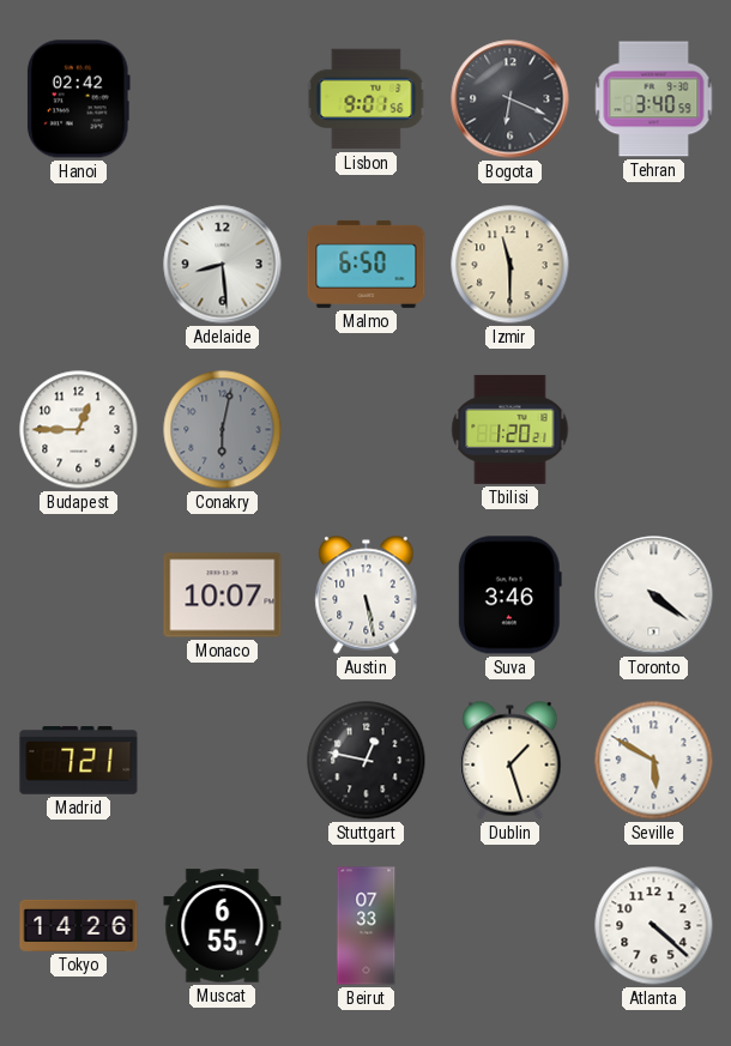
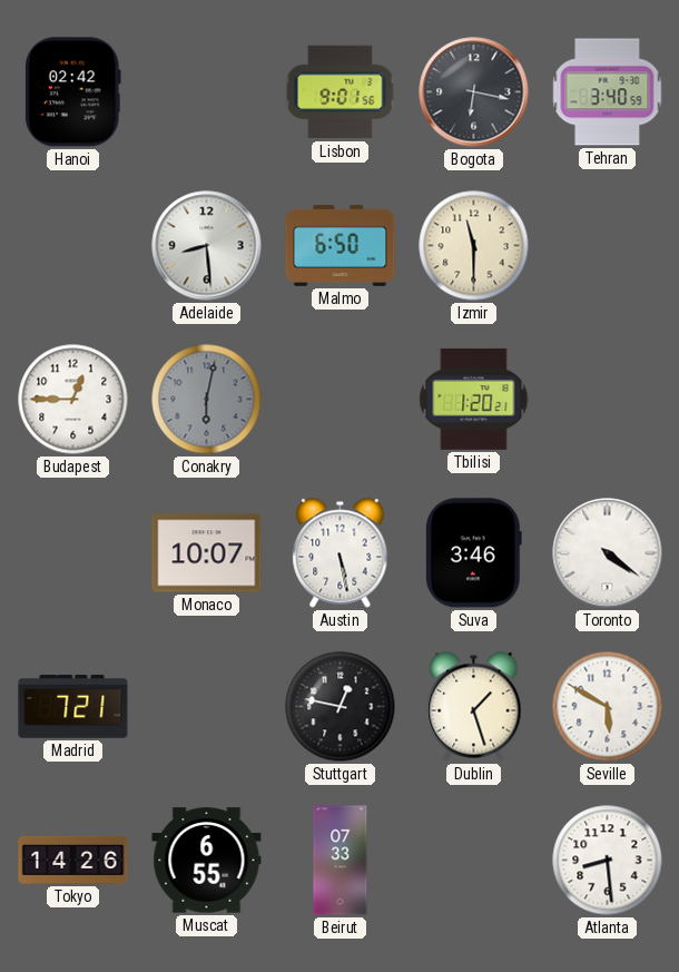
Bogota: 6:19 -> 6:17
Atlanta: 4:22 -> 8:29
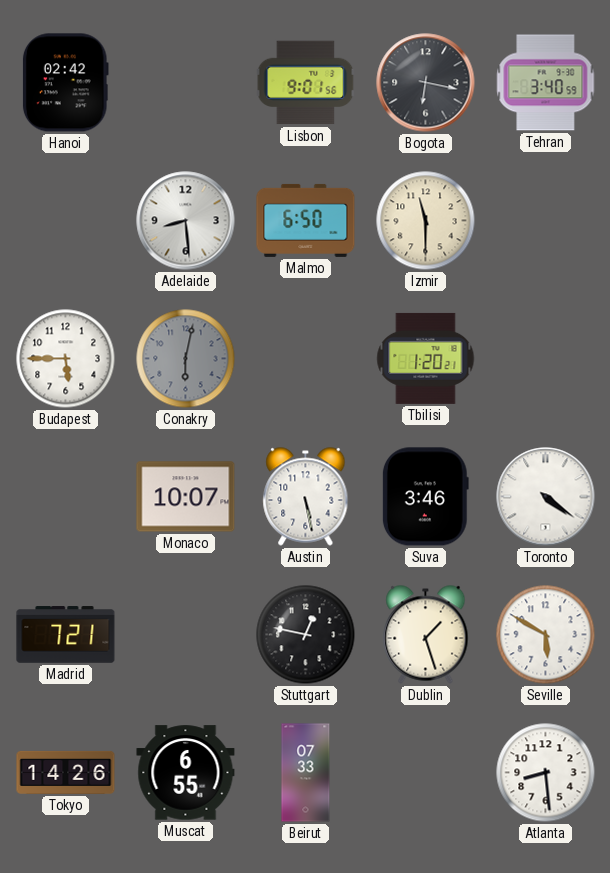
Budapest: 12:45 -> 5:45
